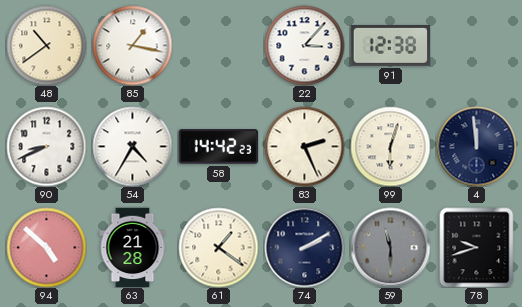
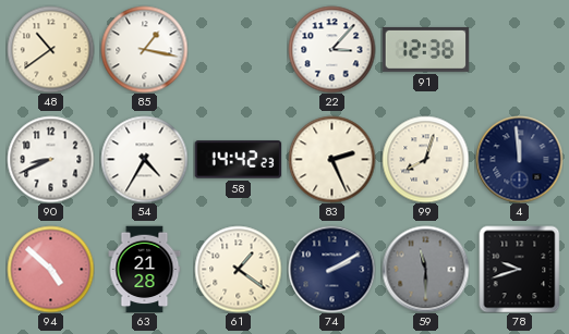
99: 6:03 -> 8:03
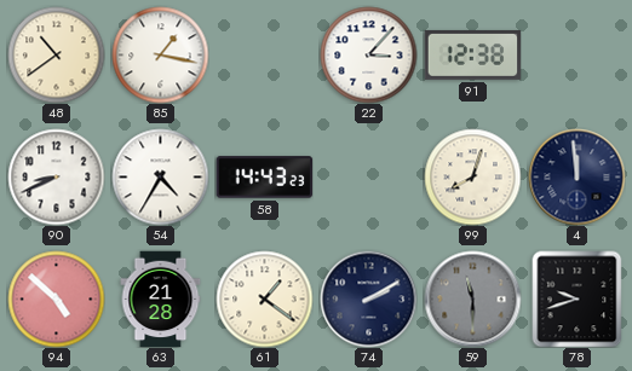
58: 14:42 -> 14:43
83: 2:26 -> none
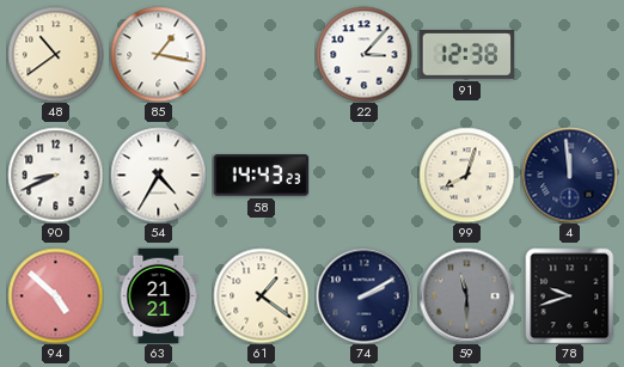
63: 21:28 -> 21:21
